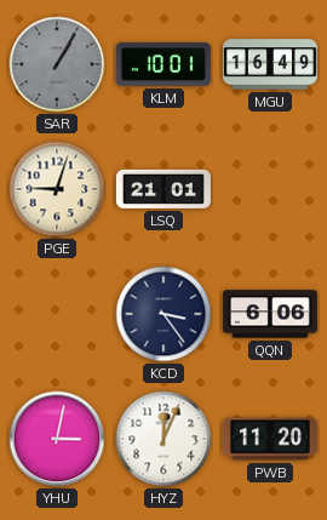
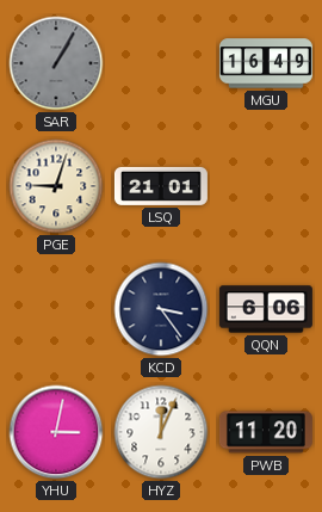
KLM: 10:01 -> none
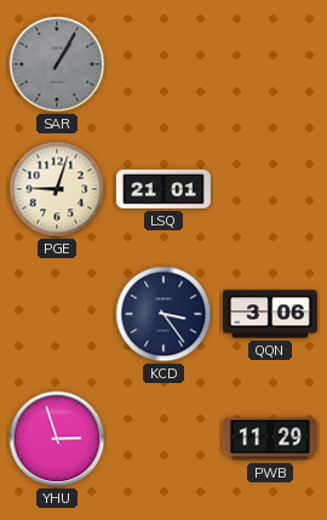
MGU: 16:49 -> none
QQN: 6:06 -> 3:06
YHU: 3:02 -> 2:57
HYZ: 12:04 -> none
PWB: 11:20 -> 11:29
